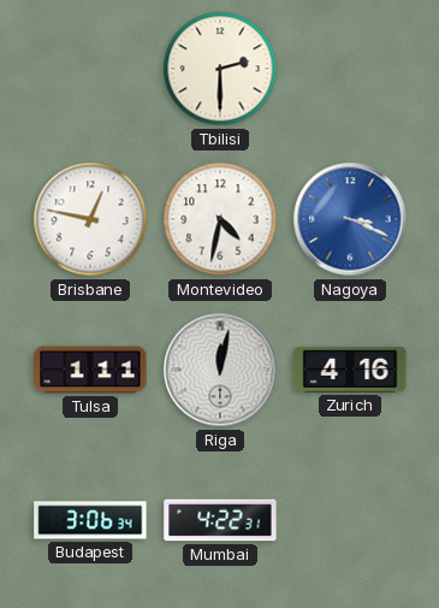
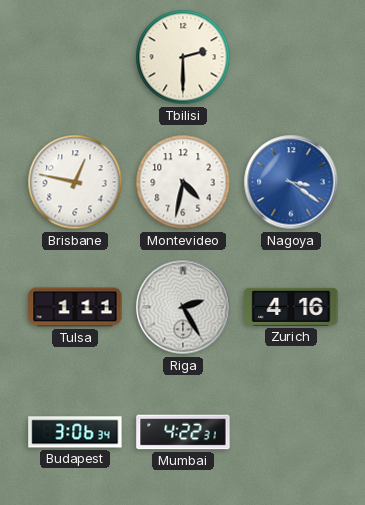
Nagoya: 3:19 -> 3:21
Riga: 12:02 -> 2:25
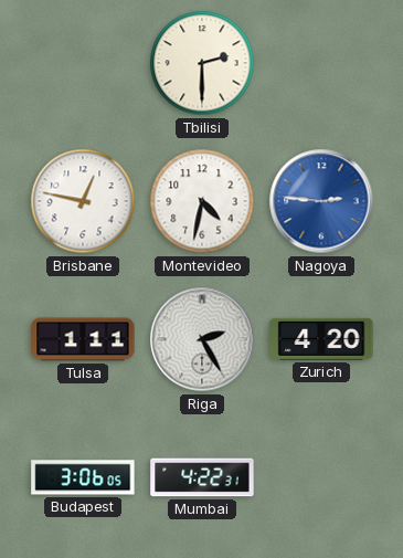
Nagoya: 3:21 -> 2:46
Zurich: 4:16 -> 4:20
Budapest: 3:06:34 -> 3:06:05
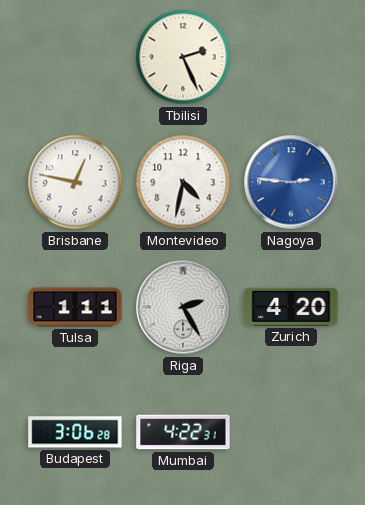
Tbilisi: 2:30 -> 2:26
Budapest: 3:06:05 -> 3:06:28
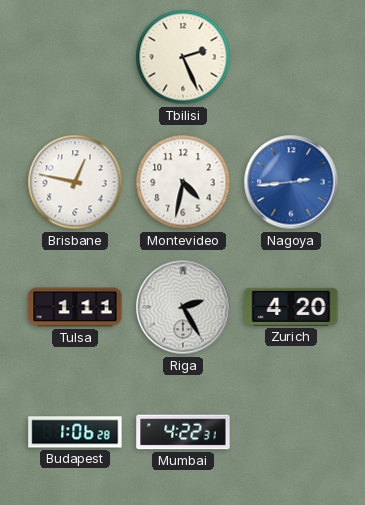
Nagoya: 2:46 -> 2:44
Budapest: 3:06 -> 1:06
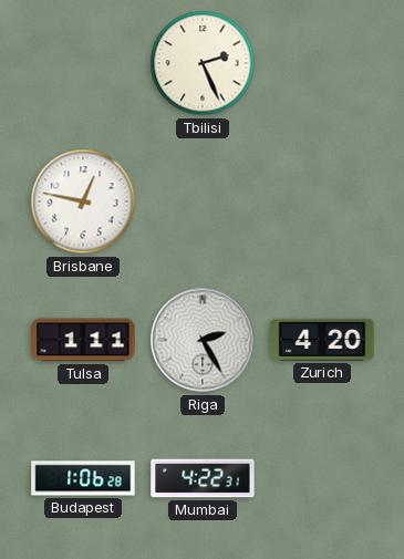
Montevideo: 4:32 -> none
Nagoya: 2:44 -> none
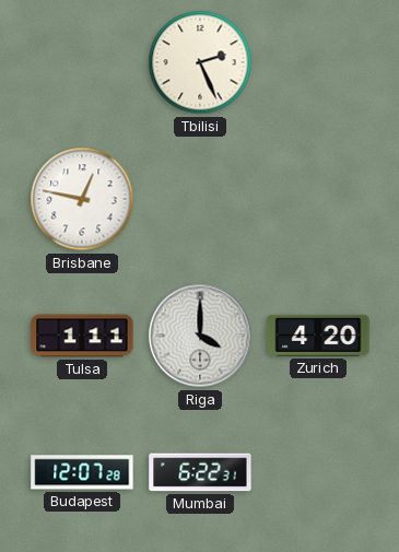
Riga: 2:25 -> 4:00
Budapest: 1:06 -> 12:07
Mumbai: 4:22 -> 6:22
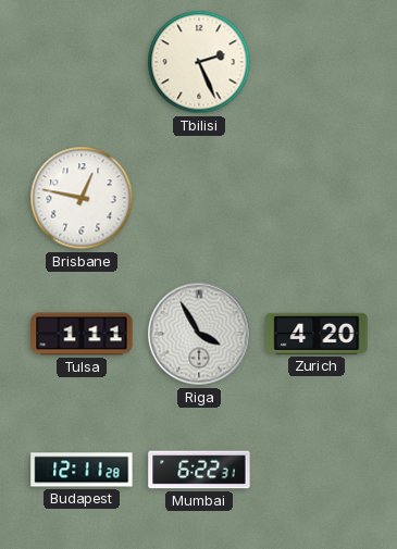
Riga: 4:00 -> 3:55
Budapest: 12:07 -> 12:11
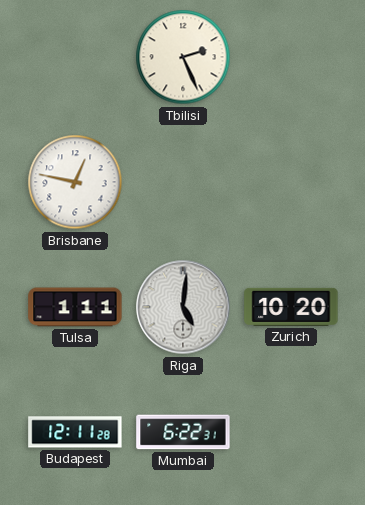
Riga: 3:55 -> 5:01
Zurich: 4:20 -> 10:20
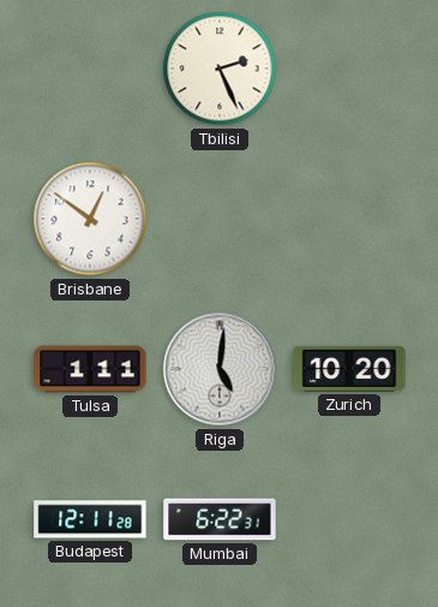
Brisbane: 12:47 -> 12:51
